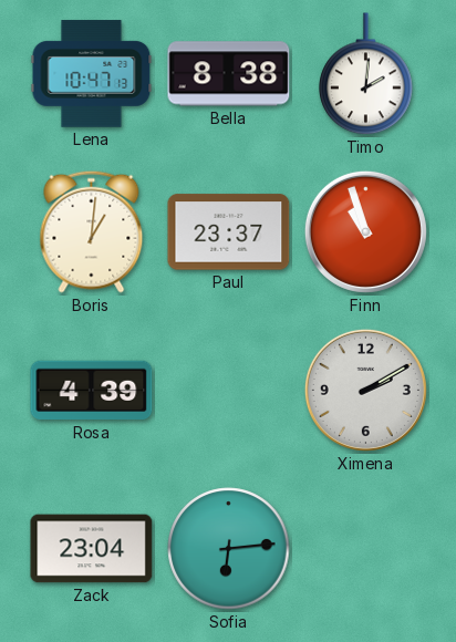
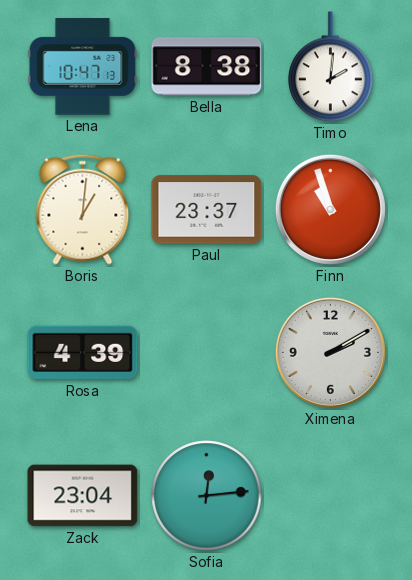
Sofia: 6:14 -> 12:14
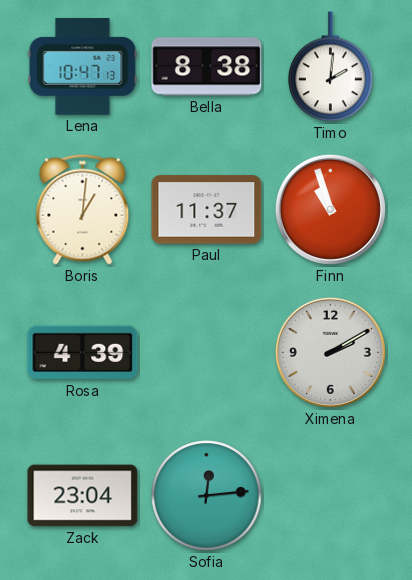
Paul: 23:37 -> 11:37
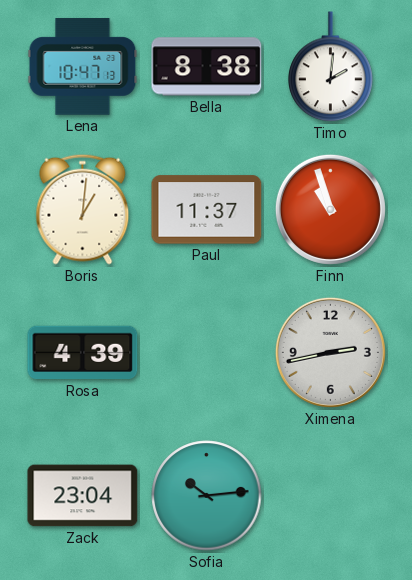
Ximena: 2:10 -> 2:43
Sofia: 12:14 -> 10:14
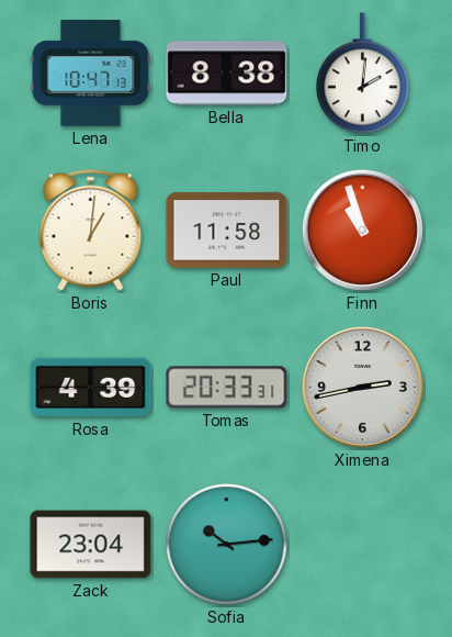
Paul: 11:37 -> 11:58
Tomas: none -> 20:33
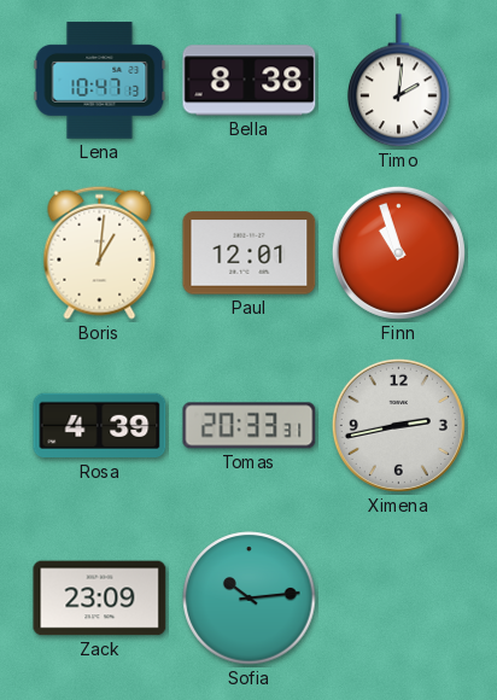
Paul: 11:58 -> 12:01
Zack: 23:04 -> 23:09
